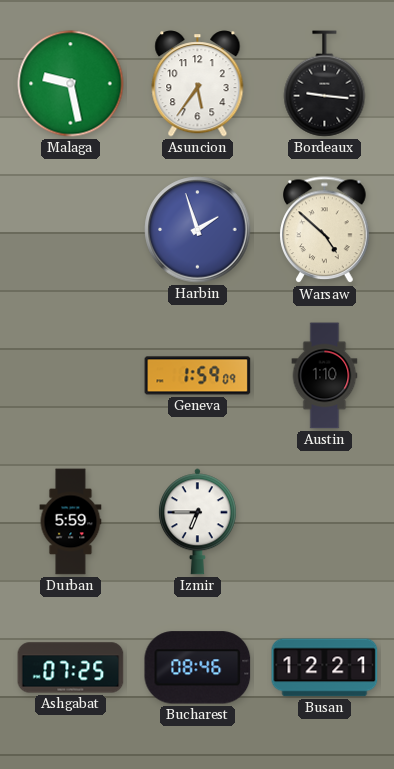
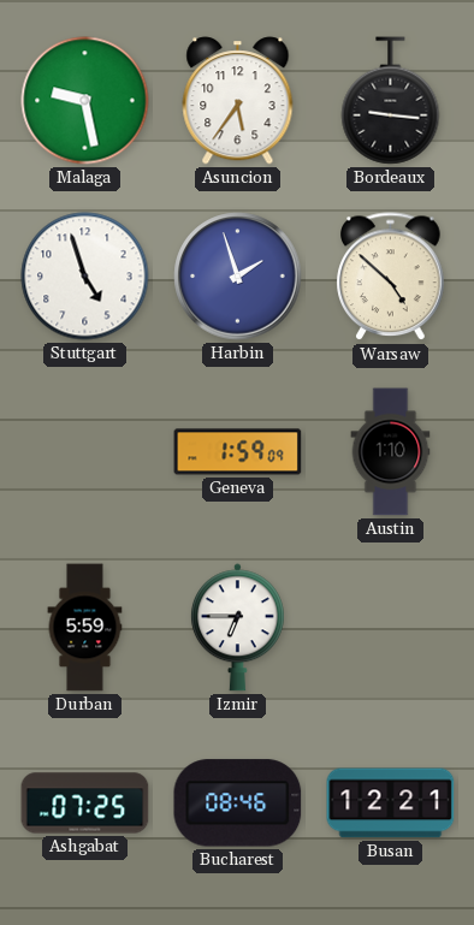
Stuttgart: none -> 4:57
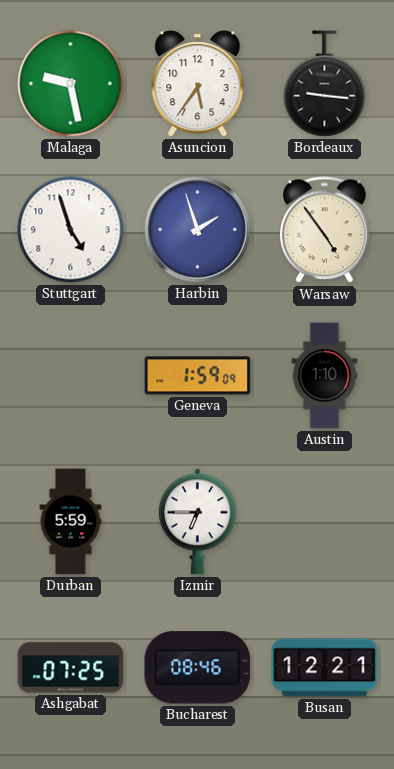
Warsaw: 4:52 -> 4:54
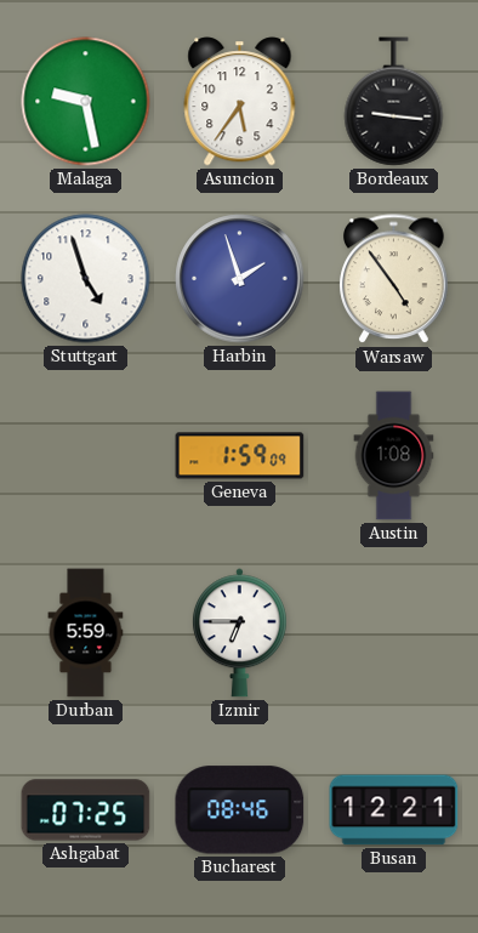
Austin: 1:10 -> 1:08
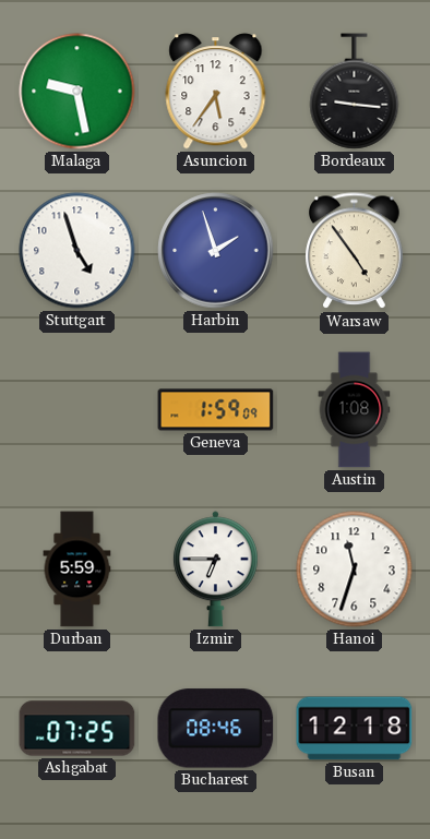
Hanoi: none -> 11:33
Busan: 12:21 -> 12:18
